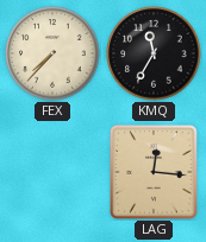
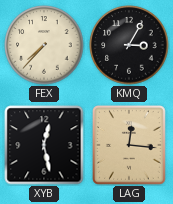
KMQ: 11:35 -> 3:05
XYB: none -> 12:28
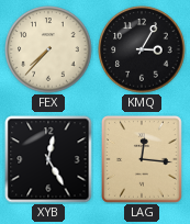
XYB: 12:28 -> 12:25
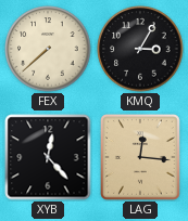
FEX: 7:37 -> 7:38
XYB: 12:25 -> 12:23
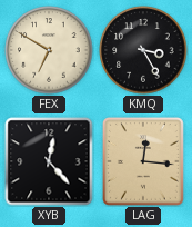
FEX: 7:38 -> 6:50
KMQ: 3:05 -> 3:25
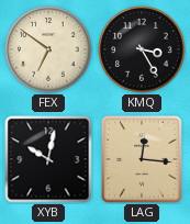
FEX: 6:50 -> 6:51
XYB: 12:23 -> 10:02
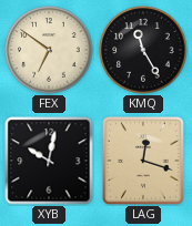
KMQ: 3:25 -> 11:25
LAG: 12:16 -> 12:18
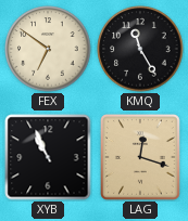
XYB: 10:02 -> 10:56
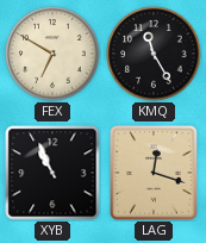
FEX: 6:51 -> 6:50
